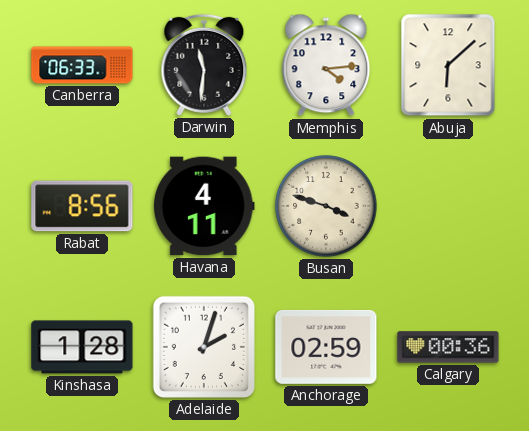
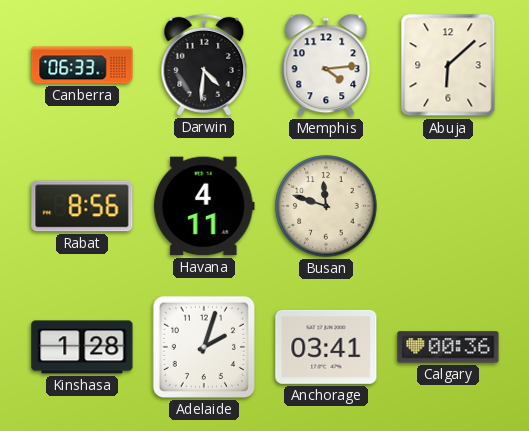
Darwin: 11:31 -> 4:31
Busan: 3:48 -> 11:48
Anchorage: 02:59 -> 03:41
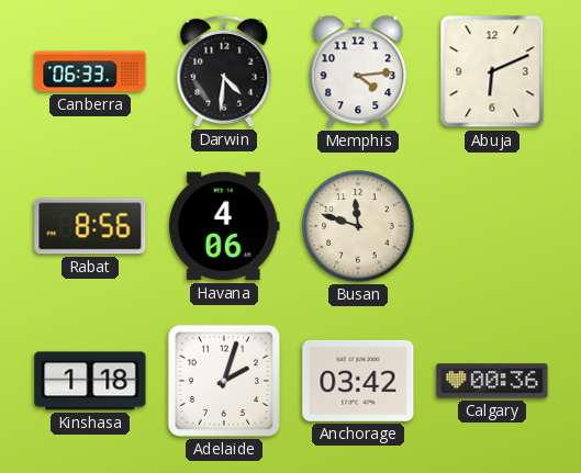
Abuja: 6:08 -> 6:11
Havana: 4:11 -> 4:06
Kinshasa: 1:28 -> 1:18
Anchorage: 03:41 -> 03:42
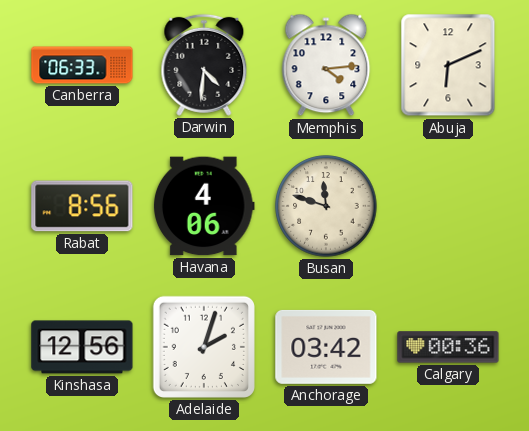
Kinshasa: 1:18 -> 12:56
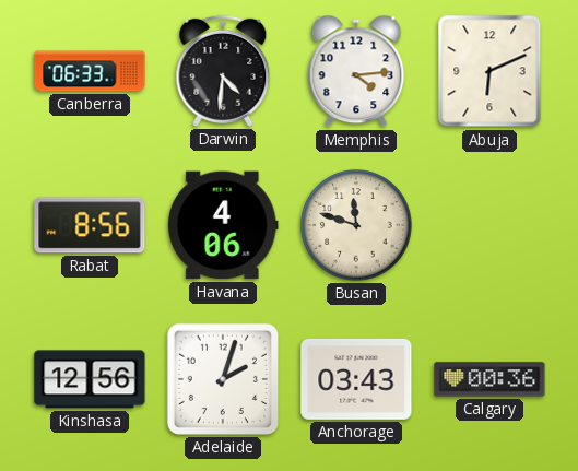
Anchorage: 03:42 -> 03:43
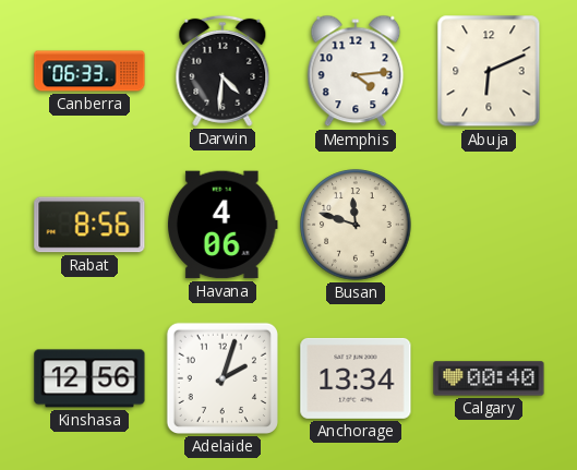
Anchorage: 03:43 -> 13:34
Calgary: 00:36 -> 00:40
